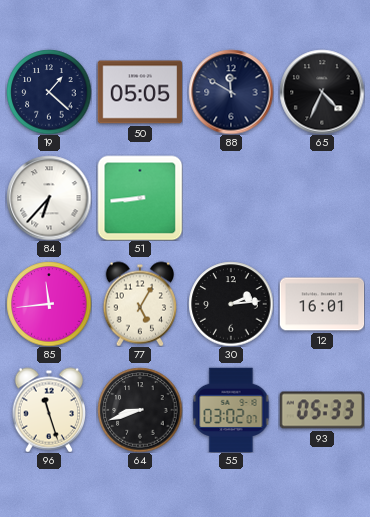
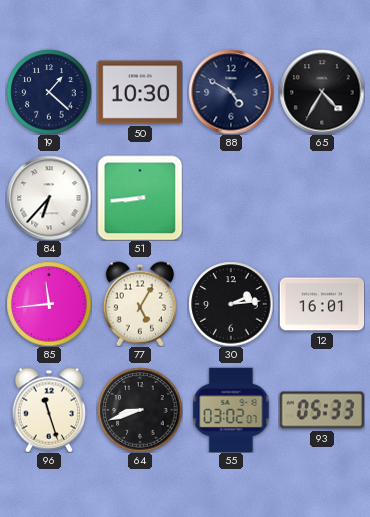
50: 05:05 -> 10:30
88: 11:50 -> 4:50
65: 4:34 -> 4:35
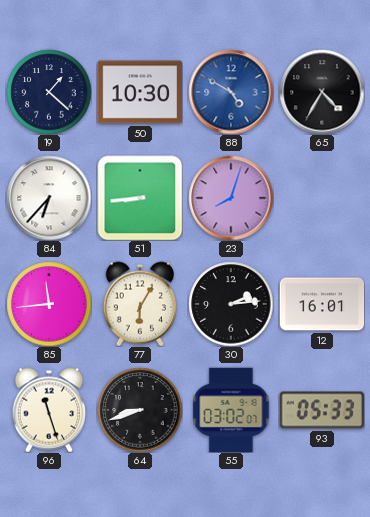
88 dial: navy -> blue
23: none -> 8:03
77: 5:05 -> 6:05
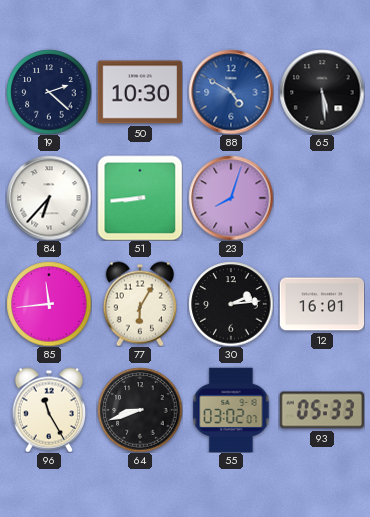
19: 1:22 -> 2:22
65: 4:35 -> 5:29
96: 11:27 -> 11:25
